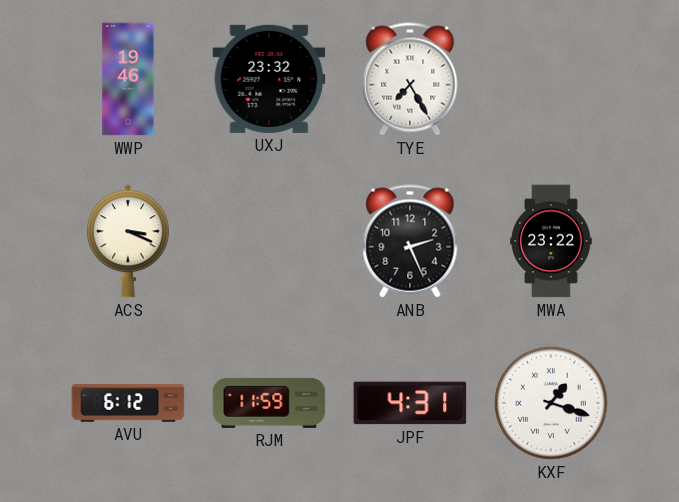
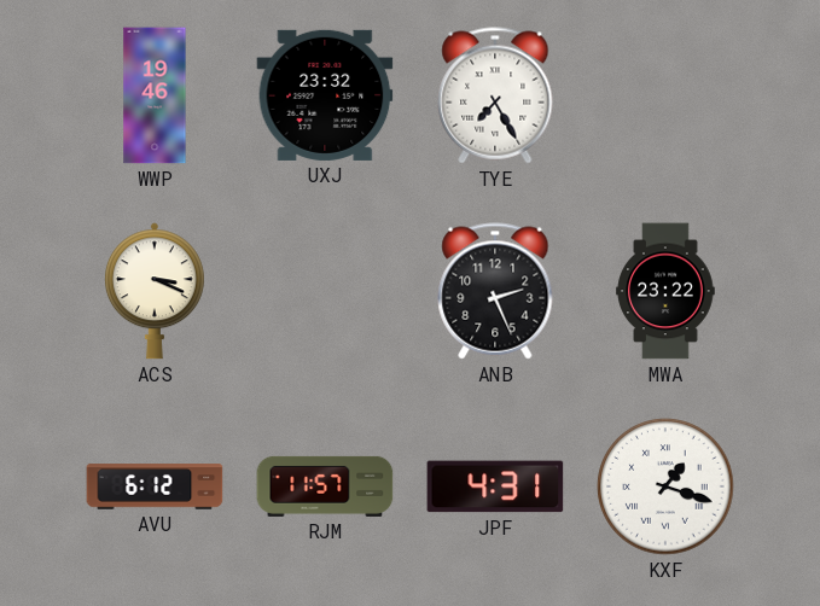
RJM: 11:59 -> 11:57
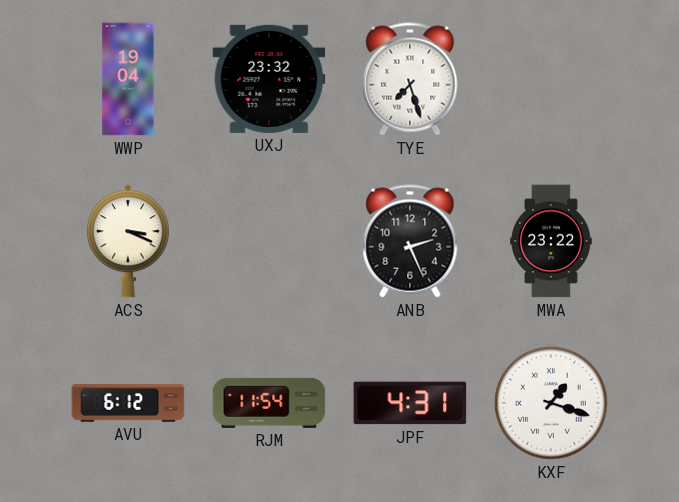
WWP: 19:46 -> 19:04
TYE: 7:25 -> 7:27
RJM: 11:57 -> 11:54
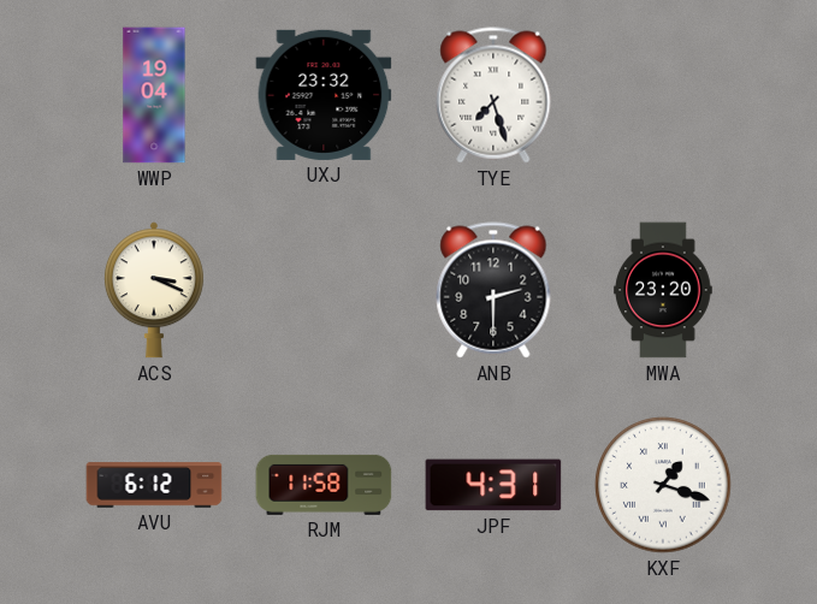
ANB: 2:26 -> 2:30
MWA: 23:22 -> 23:20
RJM: 11:54 -> 11:58
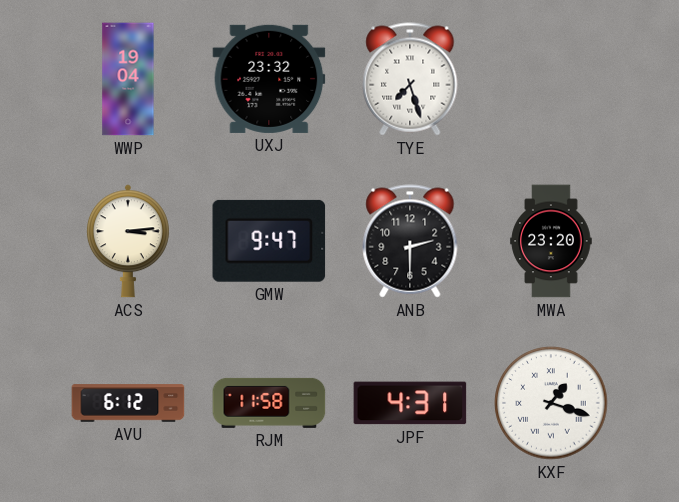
ACS: 3:19 -> 3:14
GMW: none -> 9:47
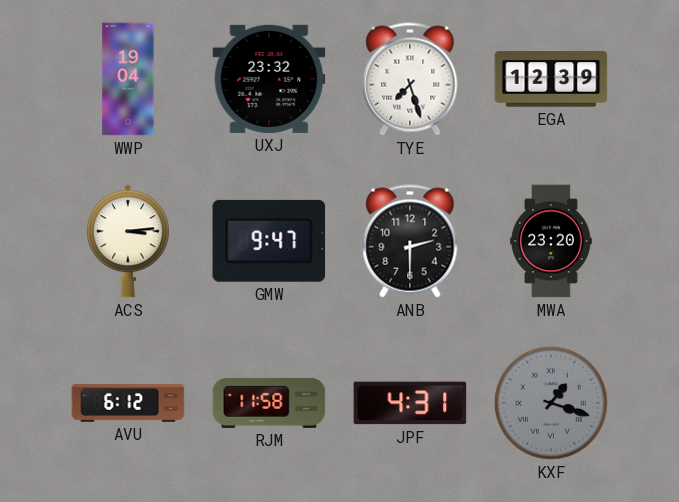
EGA: none -> 12:39
KXF dial: white -> grey
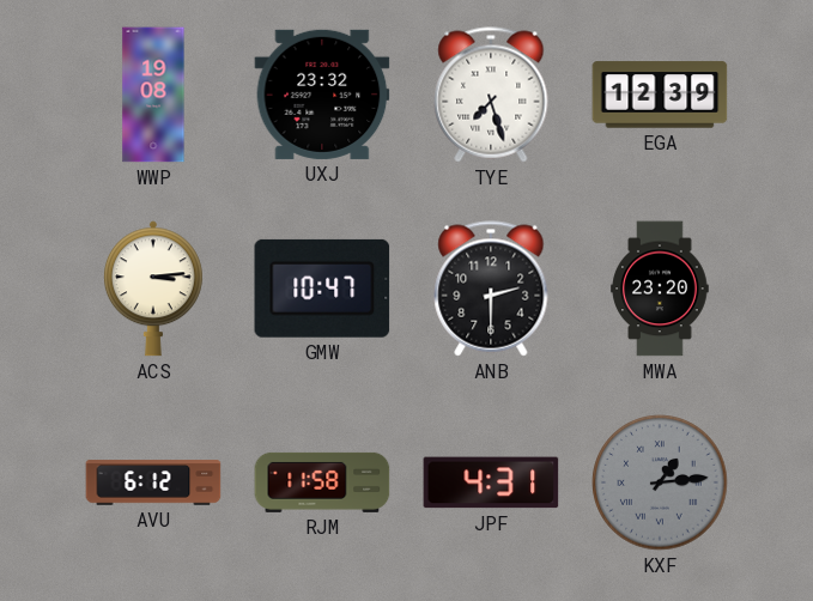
WWP: 19:04 -> 19:08
GMW: 9:47 -> 10:47
KXF: 1:18 -> 1:14
